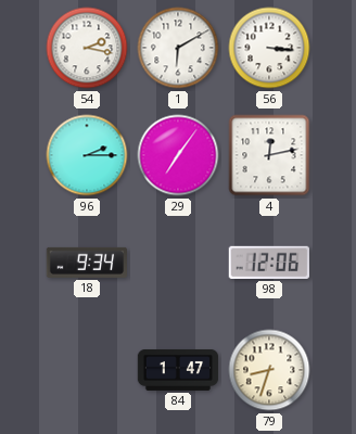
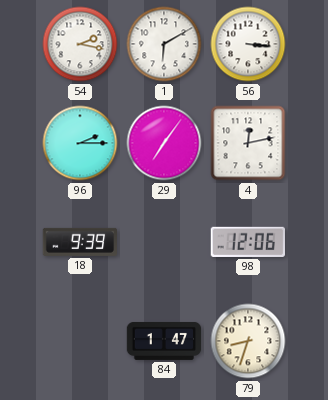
18: 9:34 -> 9:39
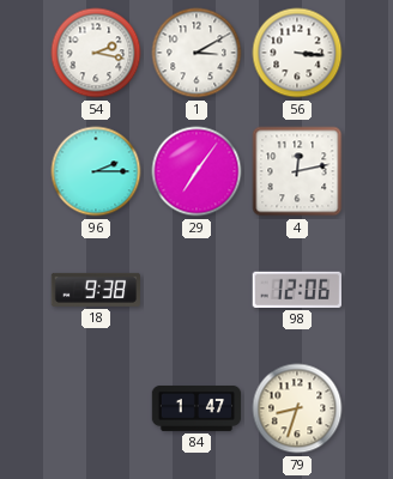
1: 6:10 -> 3:10
18: 9:39 -> 9:38
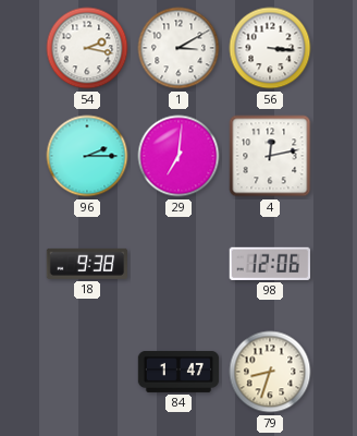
29: 7:06 -> 7:01
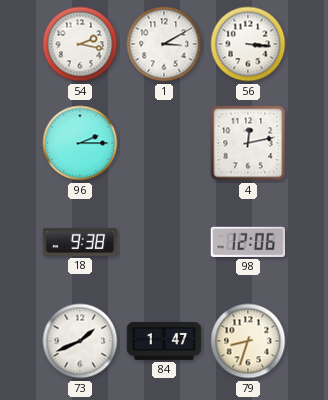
29: 7:01 -> none
73: none -> 1:41
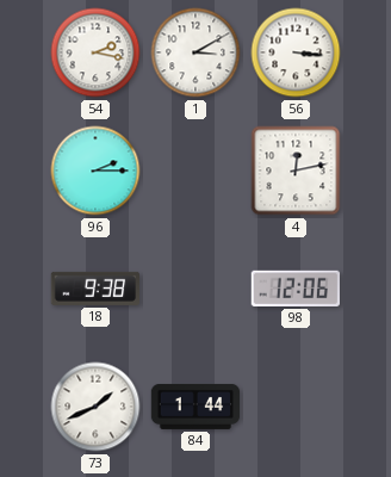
84: 1:47 -> 1:44
79: 8:33 -> none
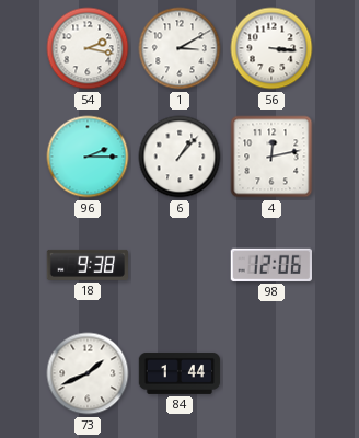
6: none -> 1:07
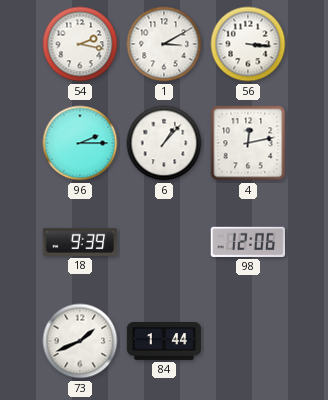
18: 9:38 -> 9:39
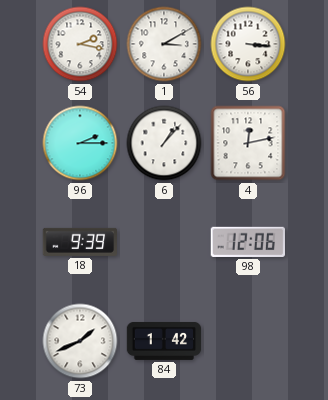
84: 1:44 -> 1:42
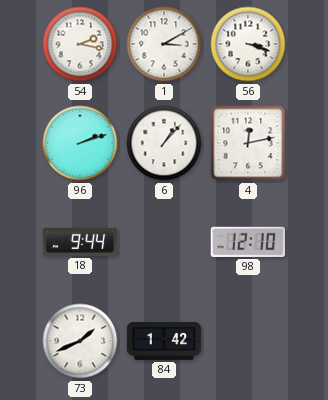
56: 3:16 -> 3:18
96: 2:15 -> 2:12
18: 9:39 -> 9:44
98: 12:06 -> 12:10
